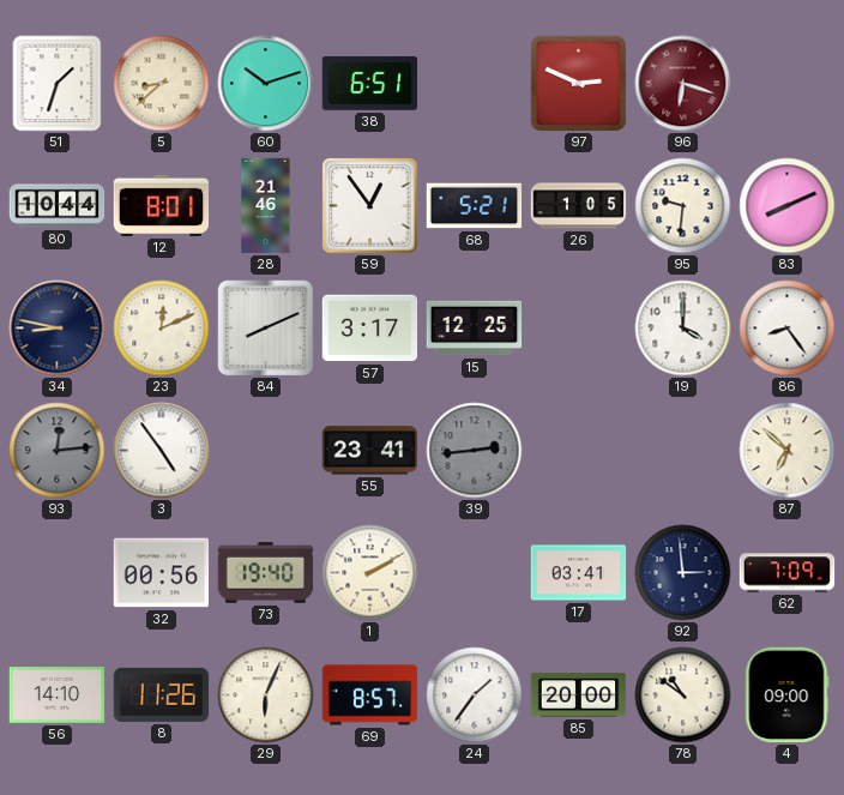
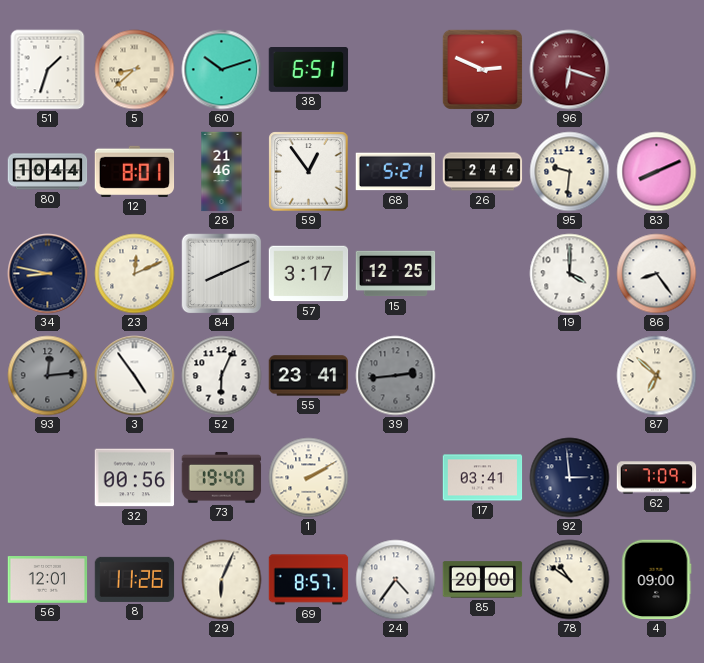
26: 1:05 -> 2:44
52: none -> 6:04
56: 14:10 -> 12:01
24: 1:36 -> 4:36
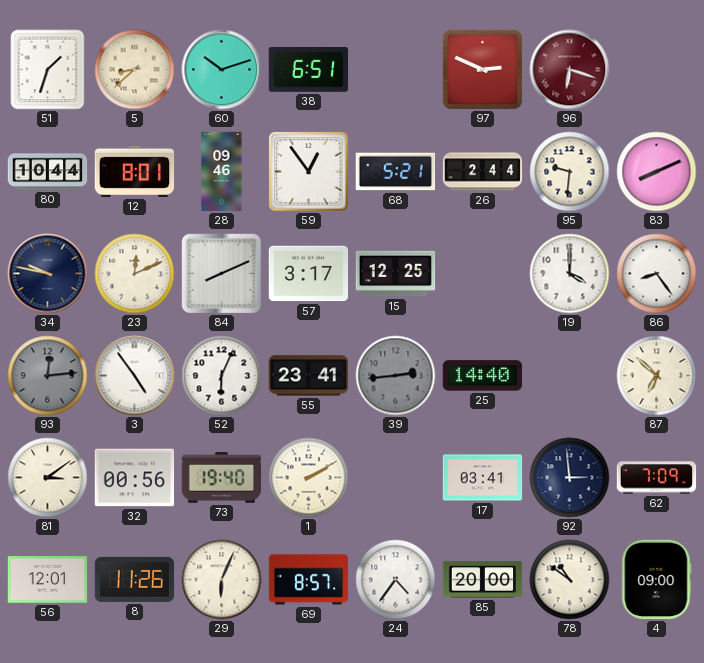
28: 21:46 -> 09:46
34: 8:47 -> 9:47
25: none -> 14:40
81: none -> 3:09
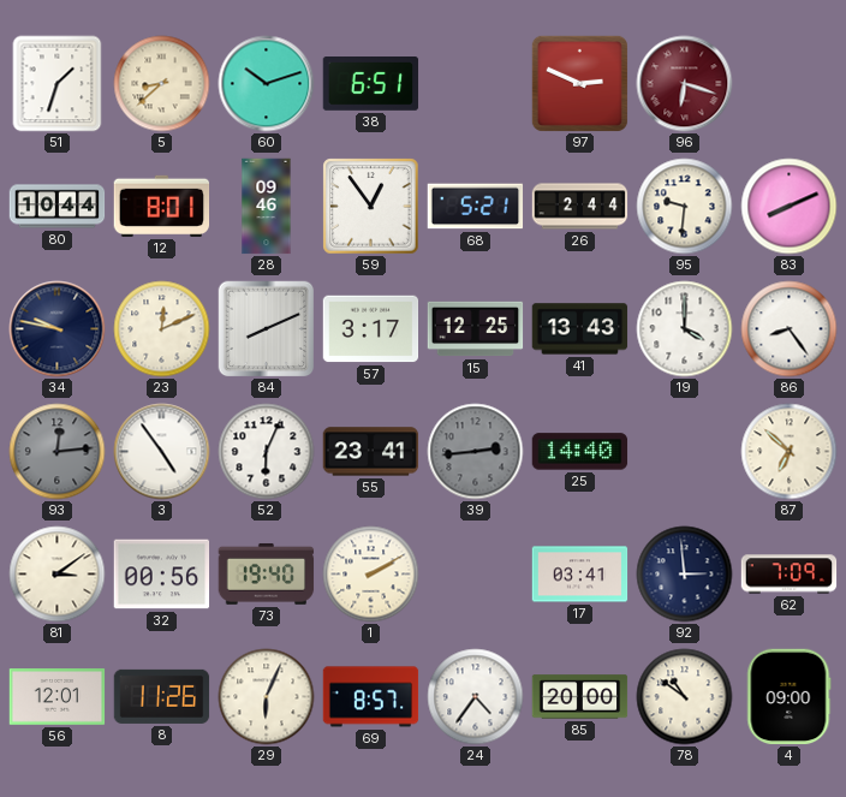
41: none -> 13:43
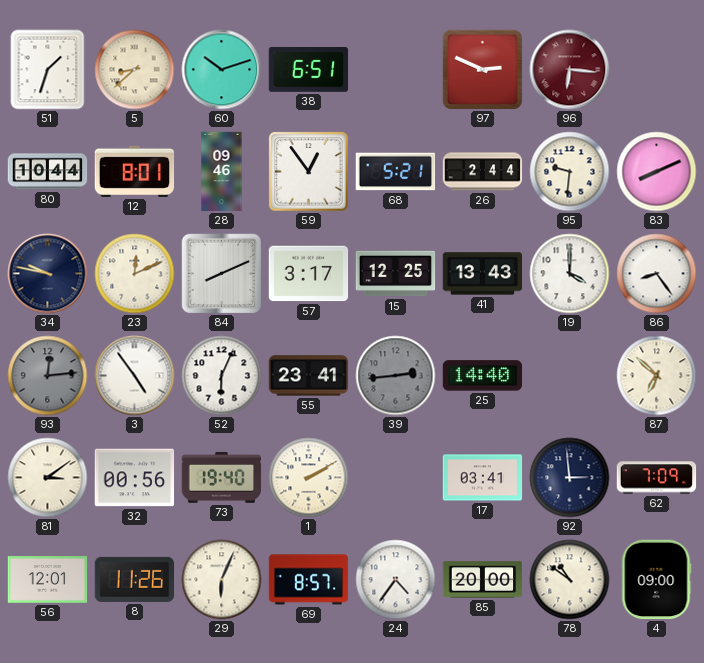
96: 6:18 -> 6:16
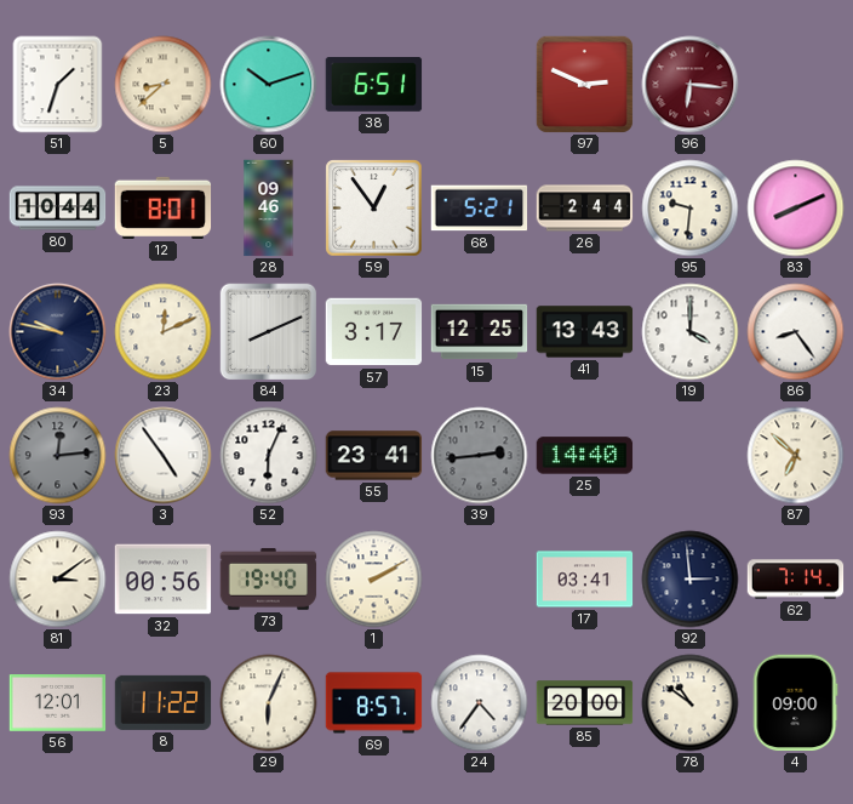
62: 7:09 -> 7:14
8: 11:26 -> 11:22
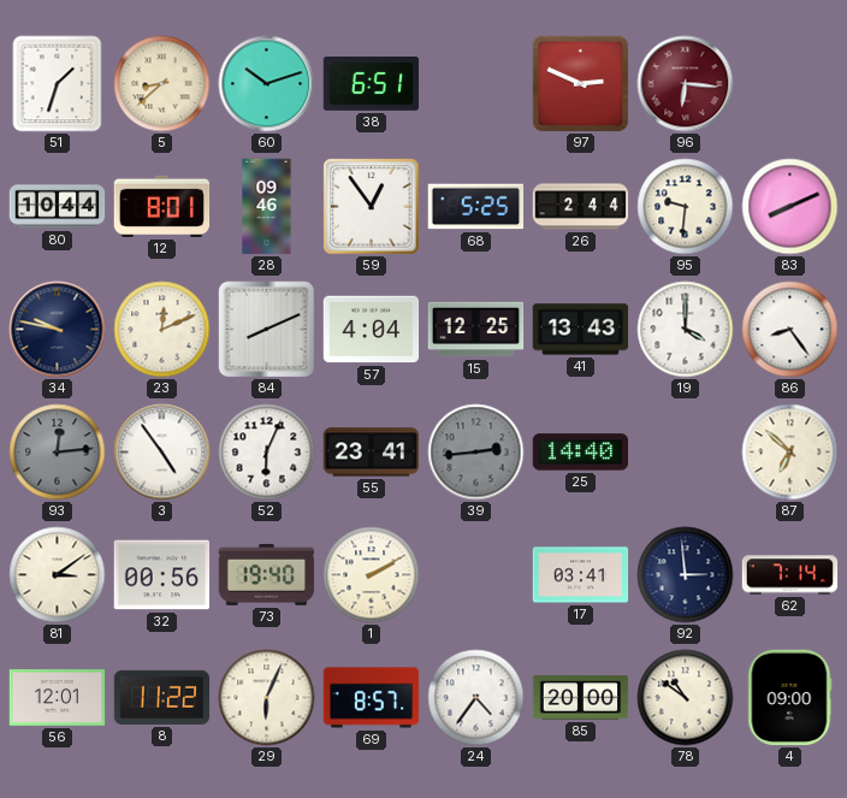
68: 5:21 -> 5:25
57: 3:17 -> 4:04
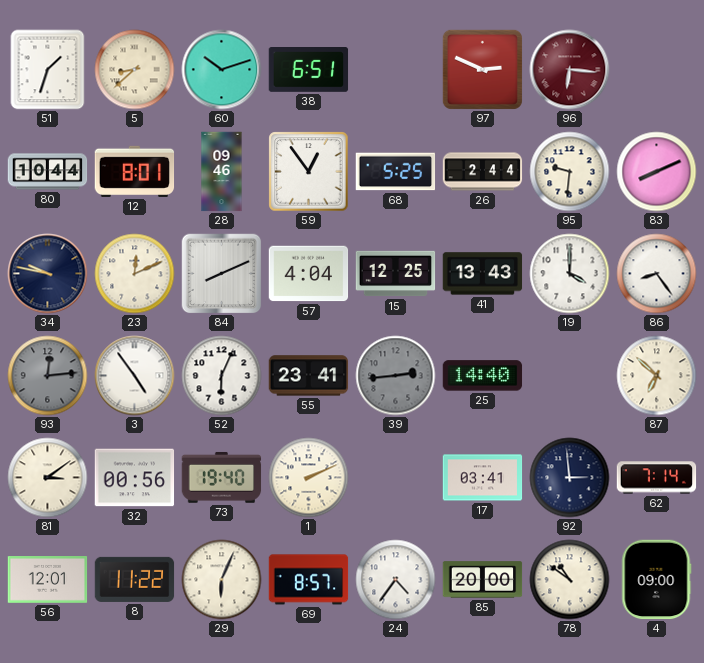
1: 2:10 -> 2:11
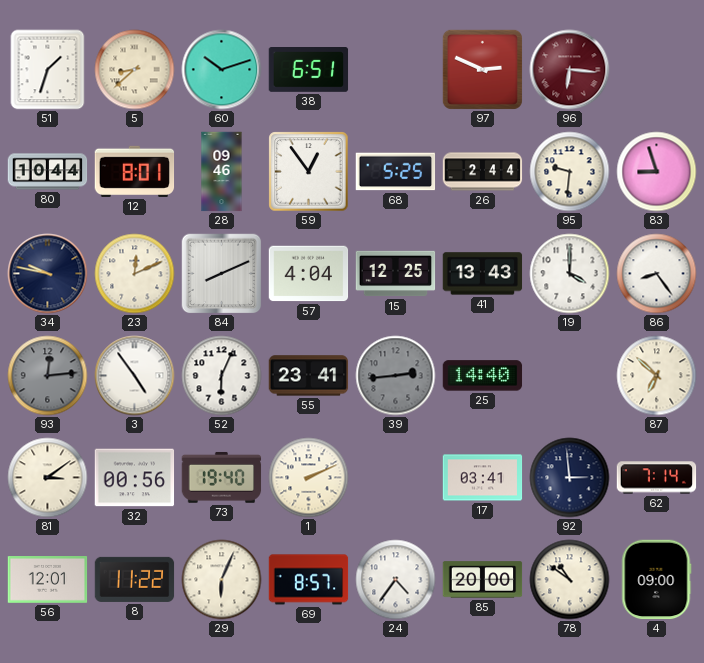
83: 8:11 -> 8:57
